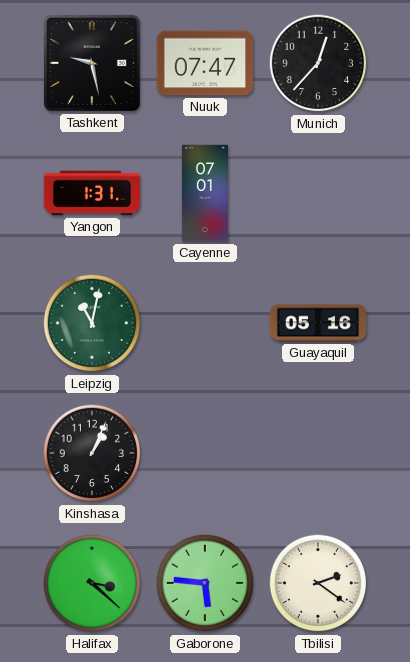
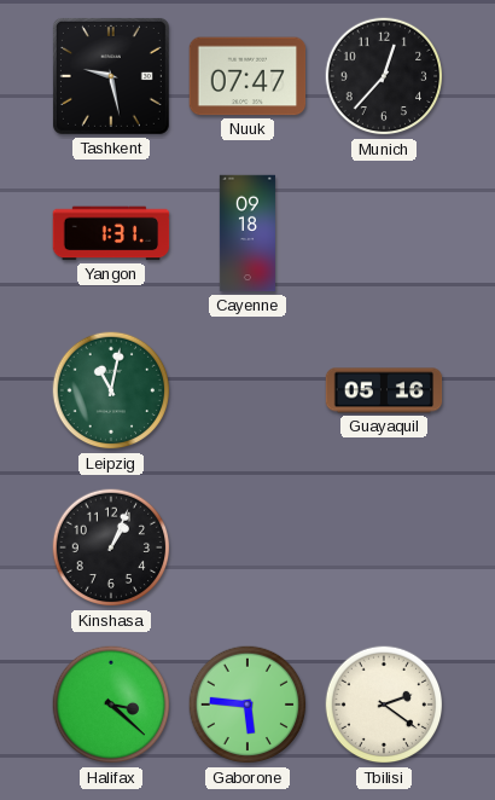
Cayenne: 07:01 -> 09:18
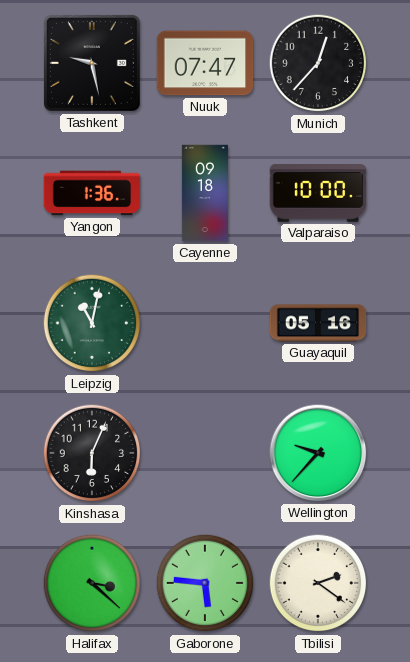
Yangon: 1:31 -> 1:36
Valparaiso: none -> 10:00
Kinshasa: 1:04 -> 6:04
Wellington: none -> 9:37
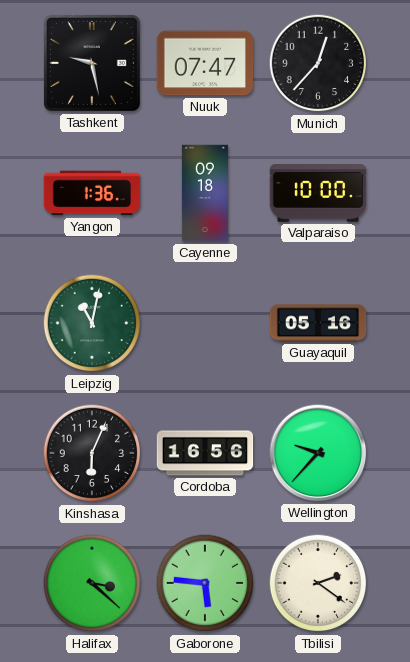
Cordoba: none -> 16:56
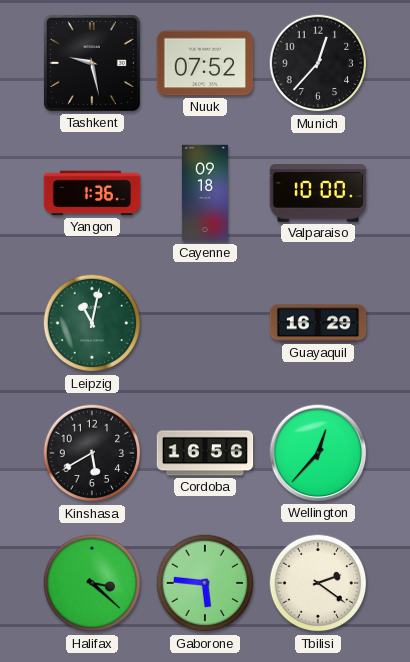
Nuuk: 07:47 -> 07:52
Guayaquil: 05:16 -> 16:29
Kinshasa: 6:04 -> 5:40
Wellington: 9:37 -> 12:37
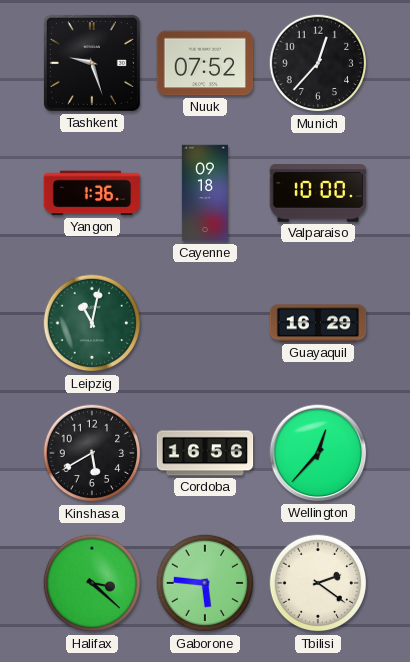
Tashkent: 9:28 -> 9:27
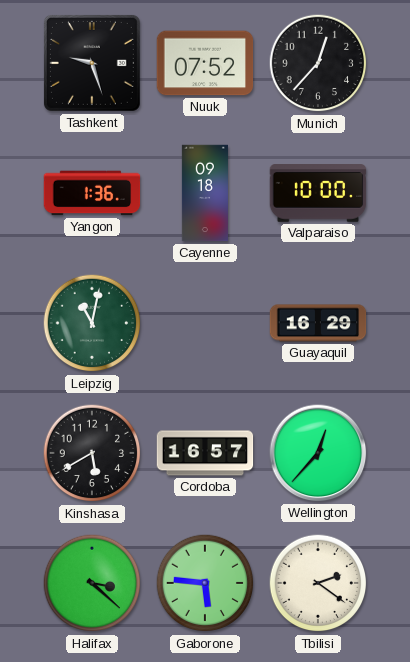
Cordoba: 16:56 -> 16:57
